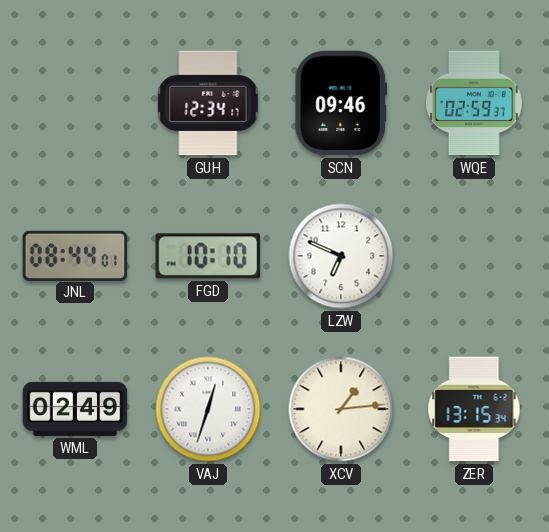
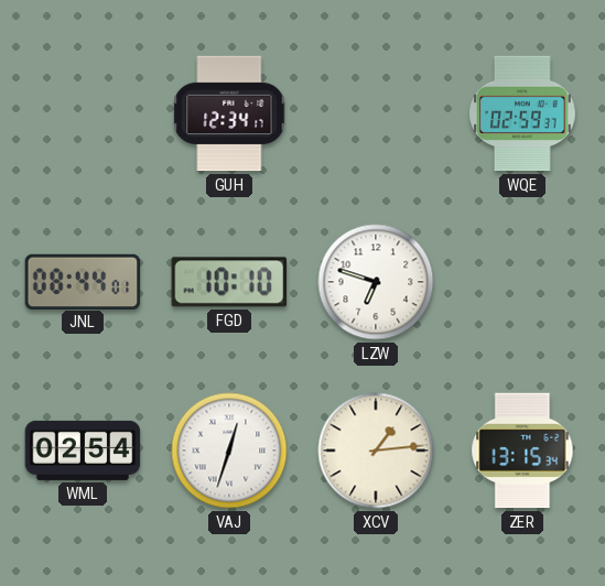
SCN: 09:46 -> none
LZW: 6:49 -> 6:48
WML: 02:49 -> 02:54
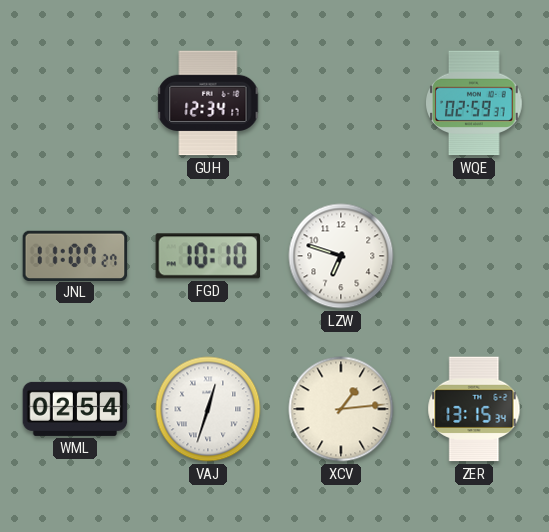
JNL: 08:44 -> 11:07
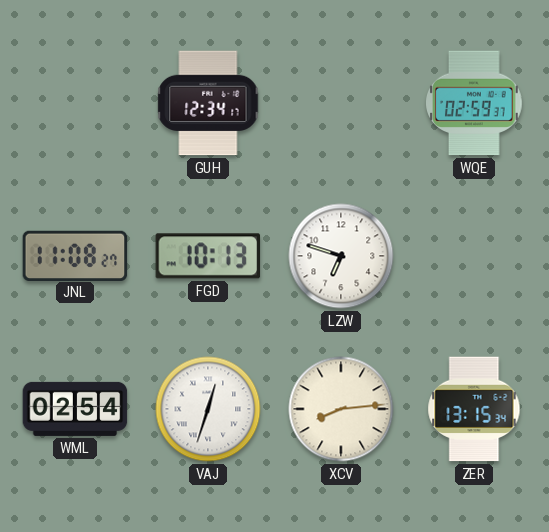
JNL: 11:07 -> 11:08
FGD: 10:10 -> 10:13
XCV: 1:14 -> 8:14
